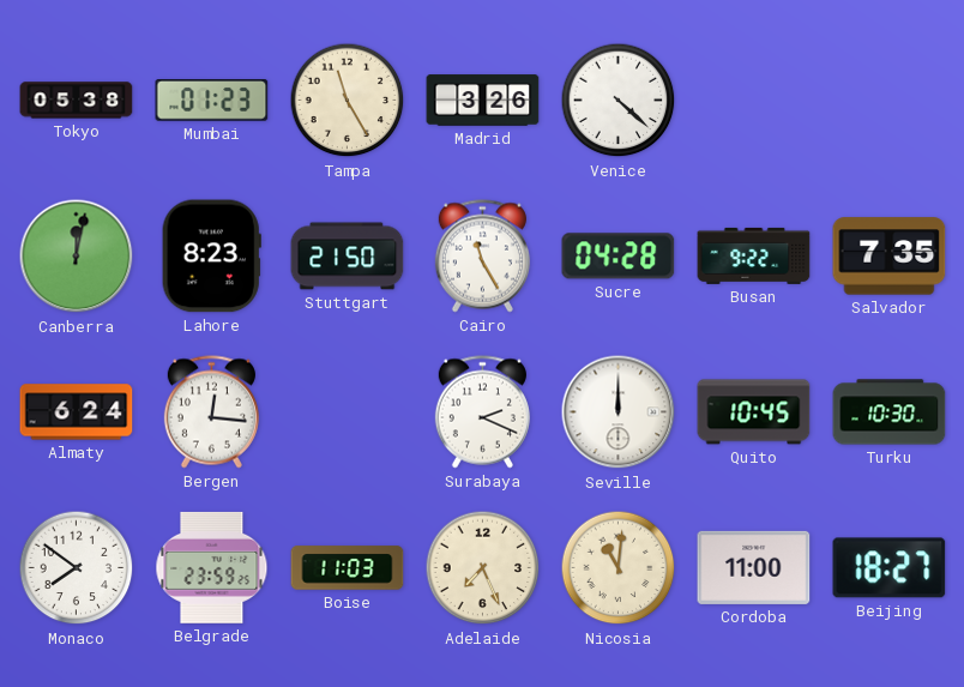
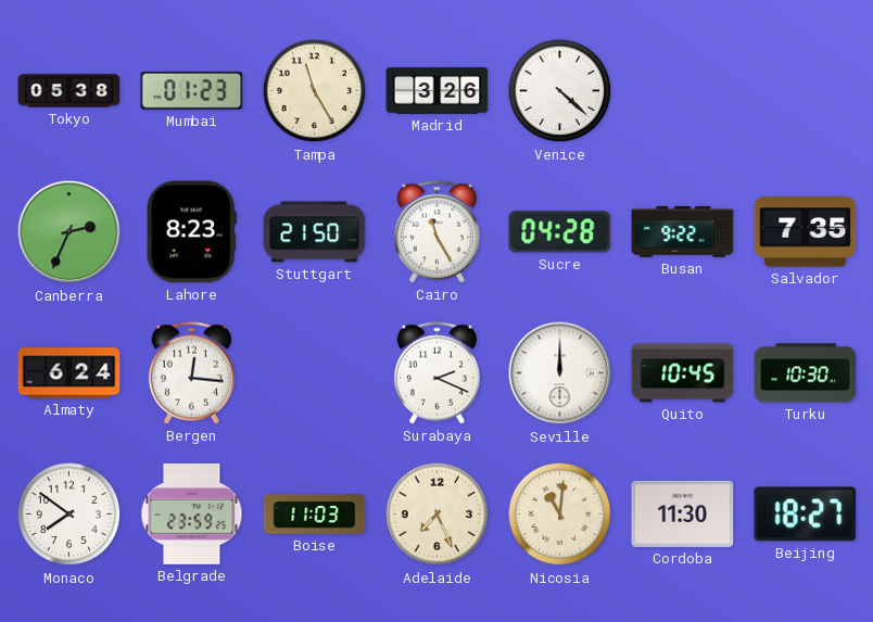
Canberra: 12:02 -> 2:34
Cordoba: 11:00 -> 11:30
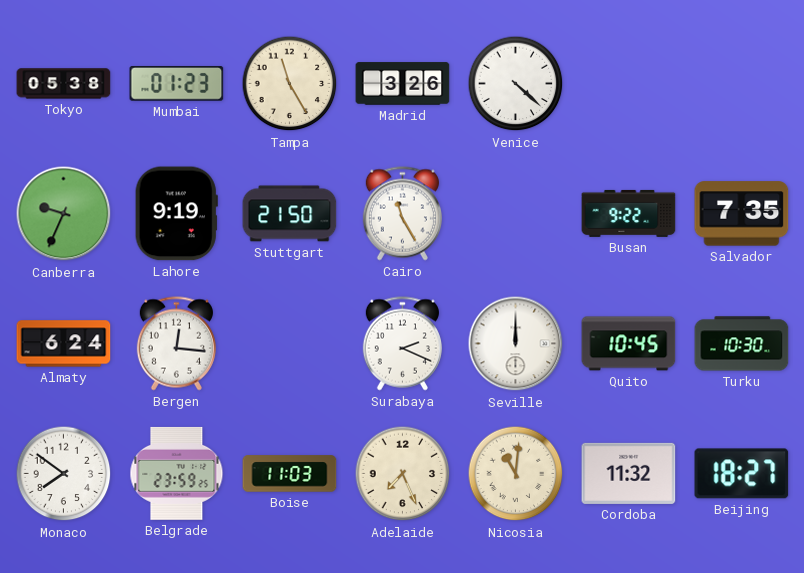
Canberra: 2:34 -> 9:34
Lahore: 8:23 -> 9:19
Sucre: 04:28 -> none
Cordoba: 11:30 -> 11:32
